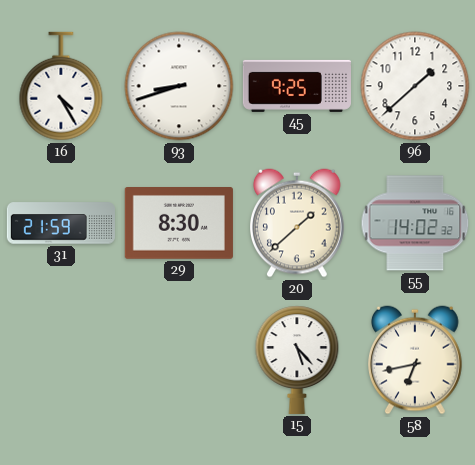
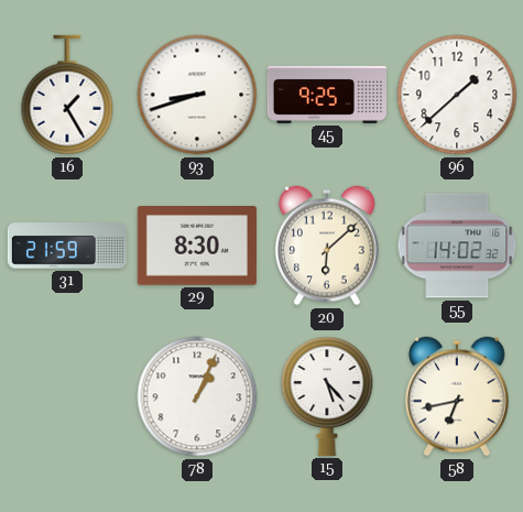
16: 4:25 -> 1:25
20: 1:38 -> 6:08
78: none -> 1:04
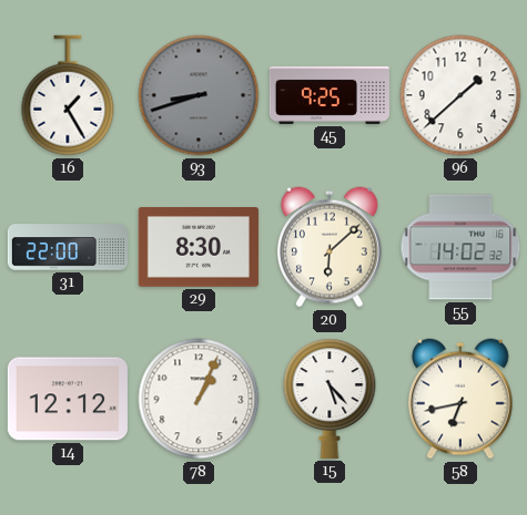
93 dial: white -> grey
31: 21:59 -> 22:00
14: none -> 12:12
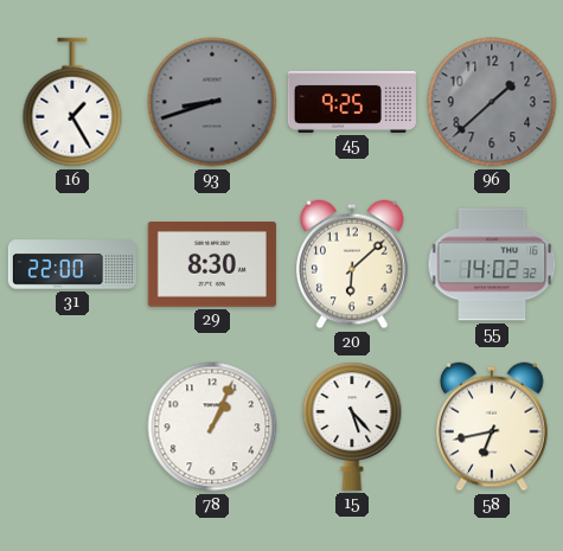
96 dial: white -> grey
14: 12:12 -> none
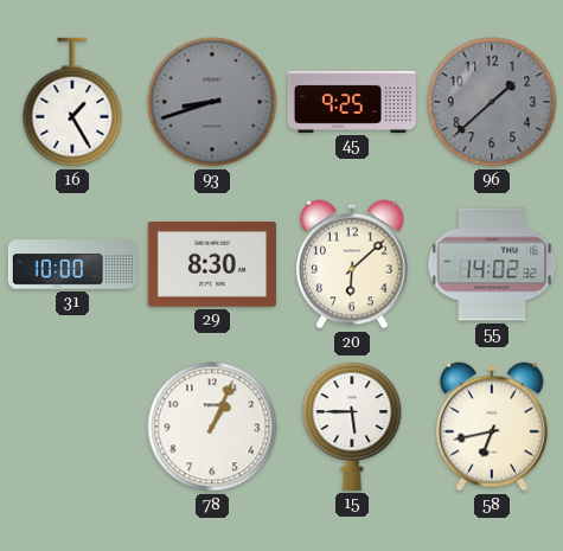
31: 22:00 -> 10:00
15: 5:23 -> 5:45
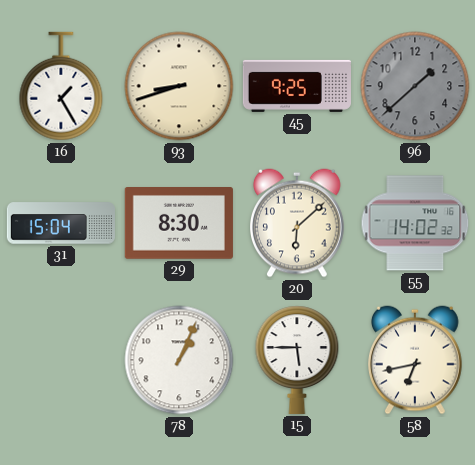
93 dial: grey -> cream
31: 10:00 -> 15:04
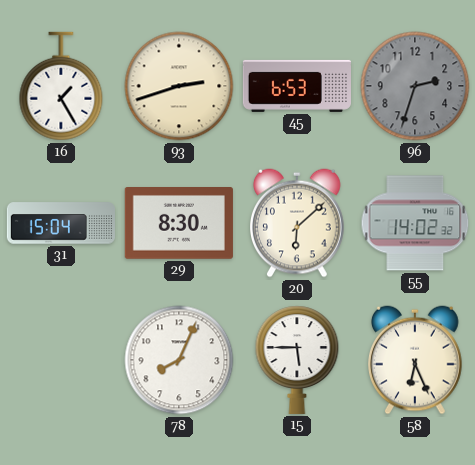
93: 8:42 -> 2:42
45: 9:25 -> 6:53
96: 1:38 -> 2:33
78: 1:04 -> 8:04
58: 6:43 -> 6:26
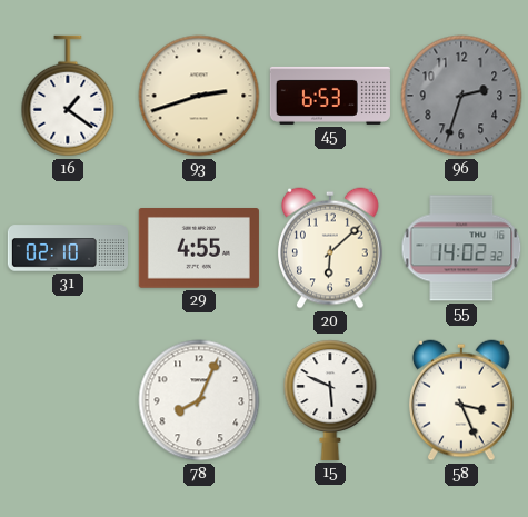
16: 1:25 -> 1:21
31: 15:04 -> 02:10
29: 8:30 -> 4:55
15: 5:45 -> 5:49
58: 6:26 -> 3:26
